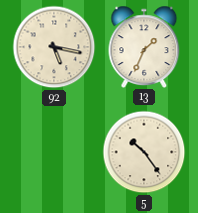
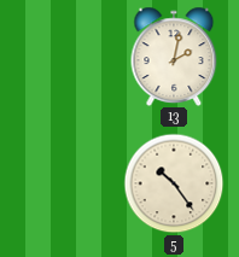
92: 5:17 -> none
13: 1:34 -> 2:02
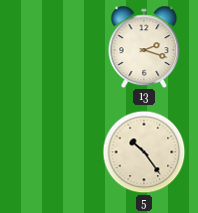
13: 2:02 -> 2:18
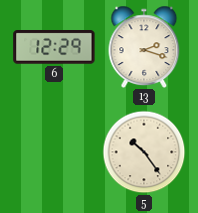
6: none -> 12:29
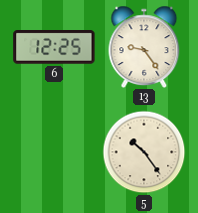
6: 12:29 -> 12:25
13: 2:18 -> 9:24
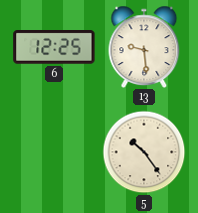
13: 9:24 -> 9:29
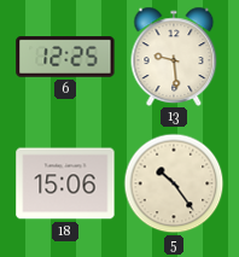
18: none -> 15:06
